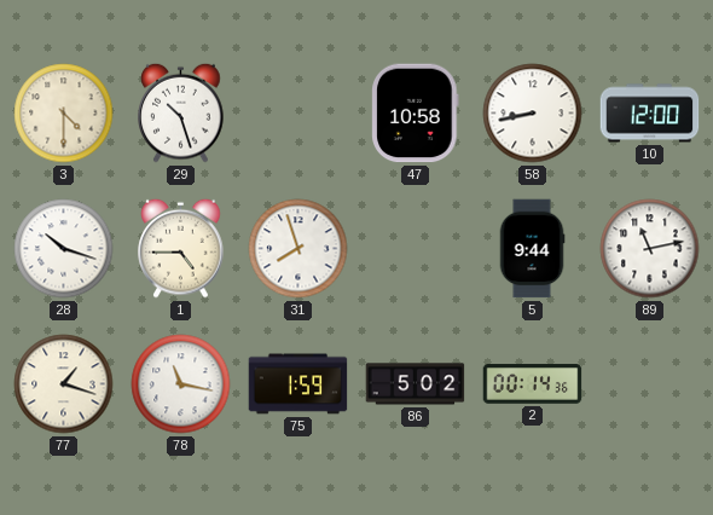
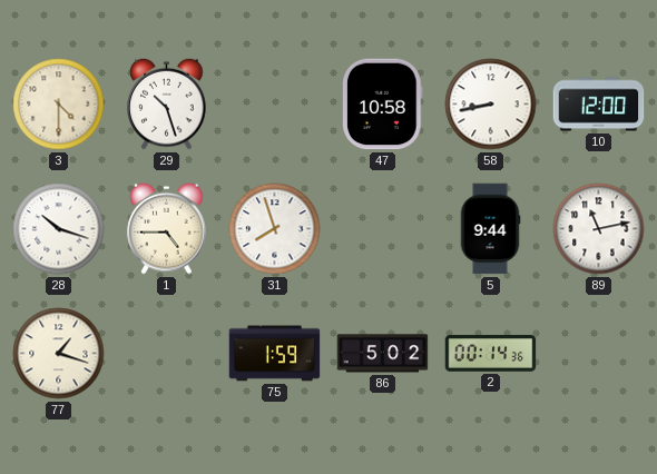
78: 11:17 -> none
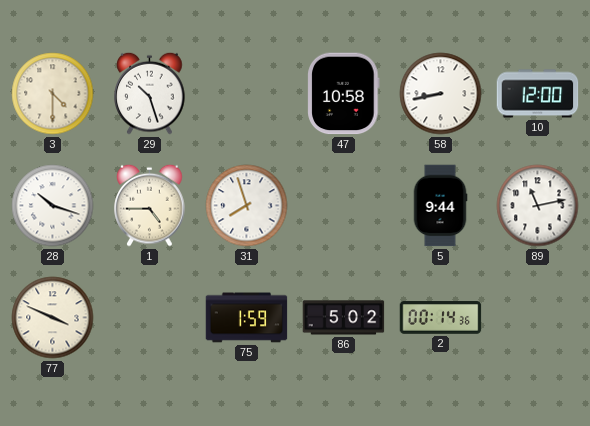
77: 1:18 -> 3:49
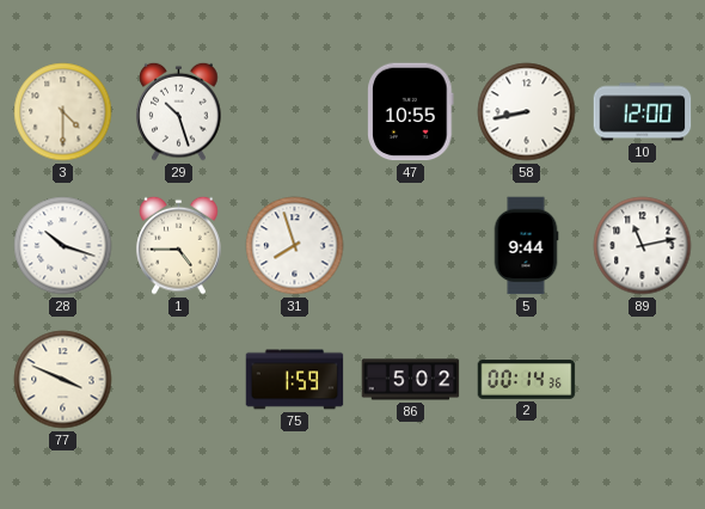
47: 10:58 -> 10:55
